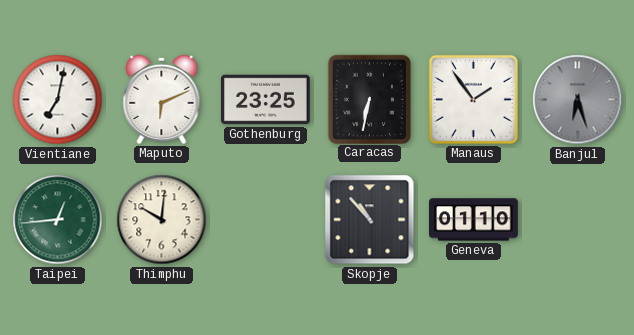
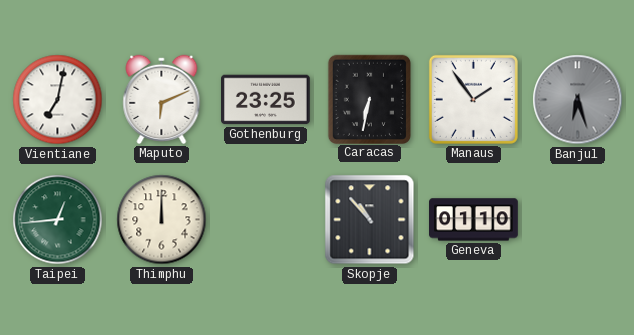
Thimphu: 10:01 -> 12:00
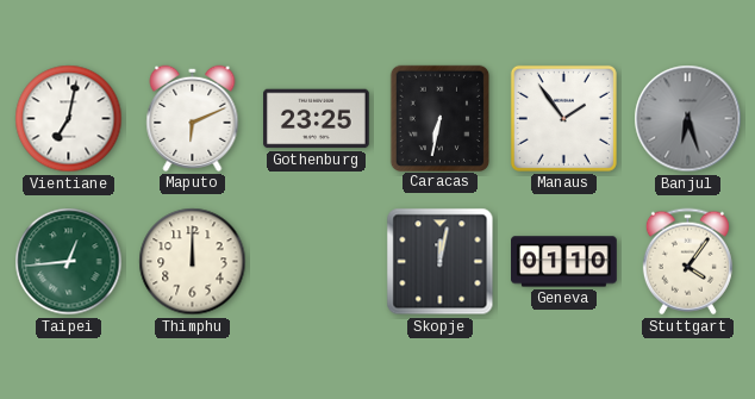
Skopje: 10:53 -> 12:02
Stuttgart: none -> 4:06
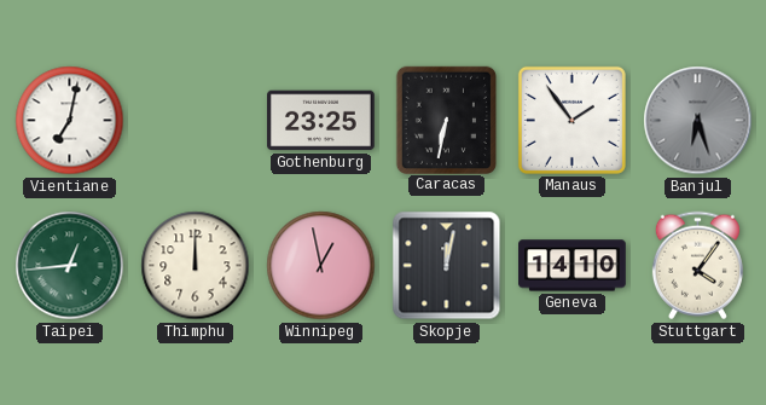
Maputo: 6:11 -> none
Winnipeg: none -> 12:58
Geneva: 01:10 -> 14:10
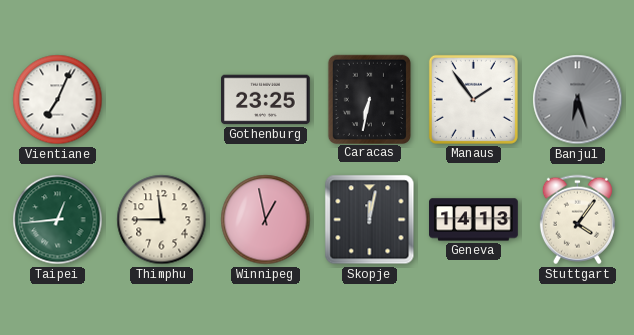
Vientiane: 7:02 -> 7:04
Thimphu: 12:00 -> 11:45
Geneva: 14:10 -> 14:13
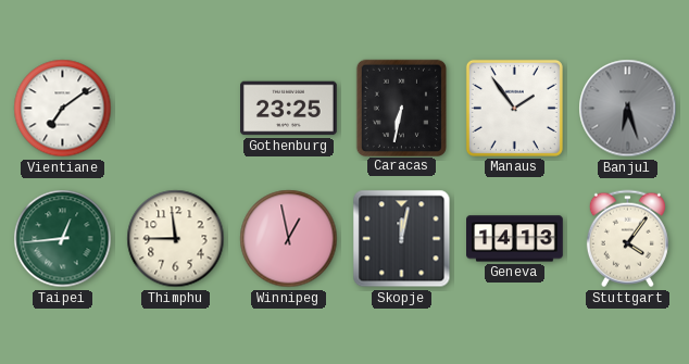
Vientiane: 7:04 -> 7:09
